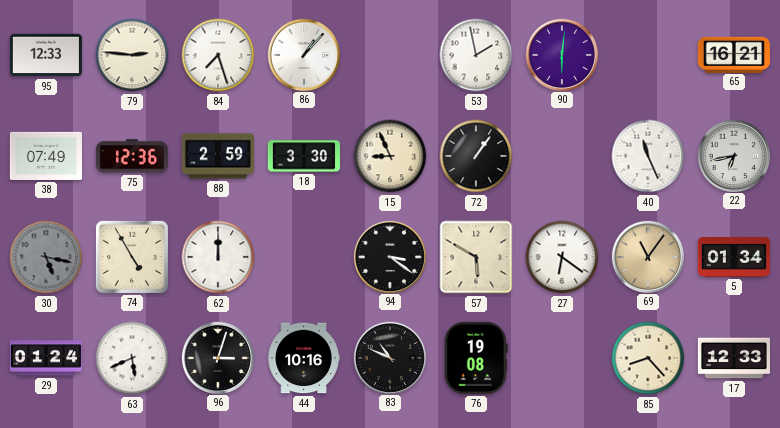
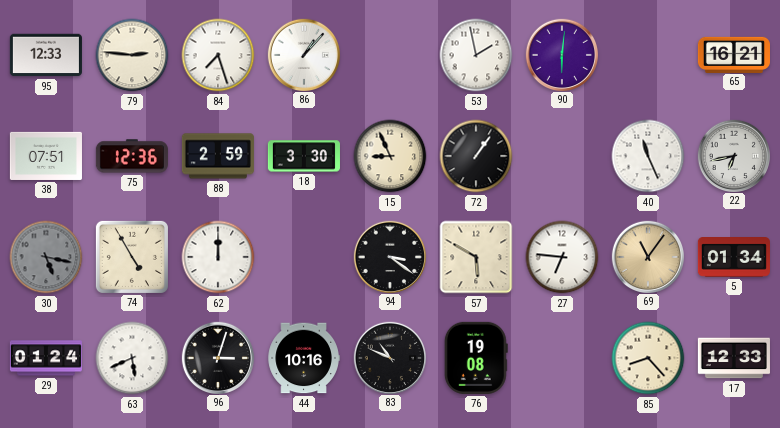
38: 07:49 -> 07:51
27: 6:21 -> 6:46
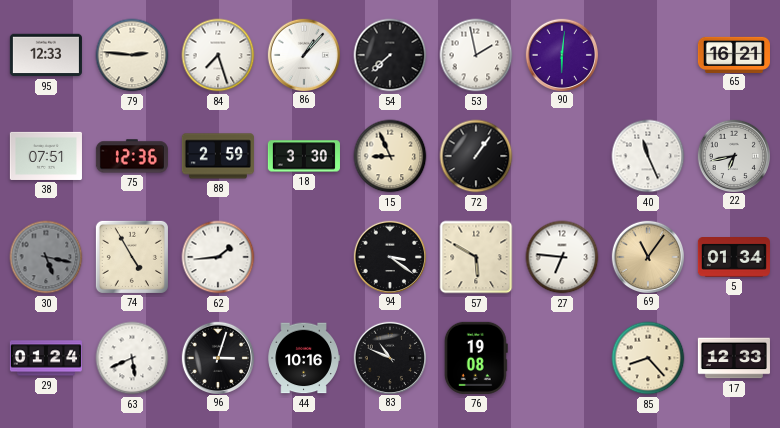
54: none -> 7:38
62: 12:00 -> 1:44
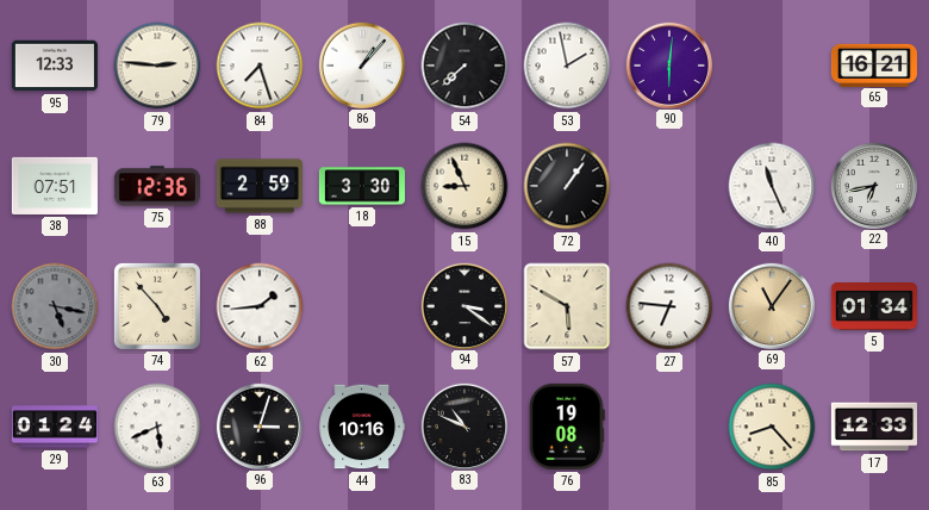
74: 4:55 -> 4:53
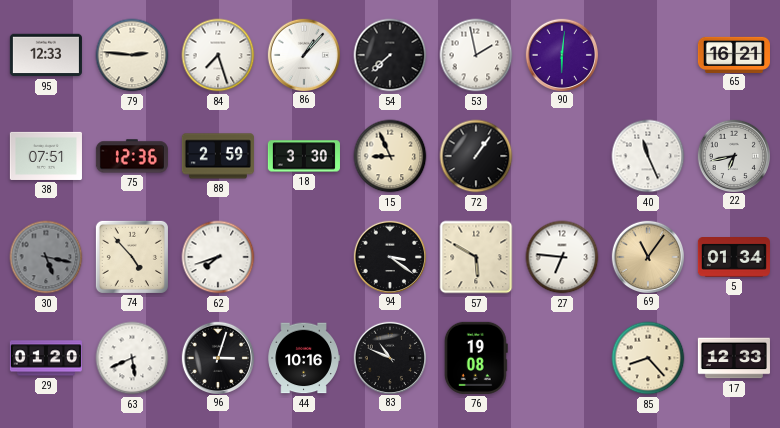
62: 1:44 -> 7:42
29: 01:24 -> 01:20
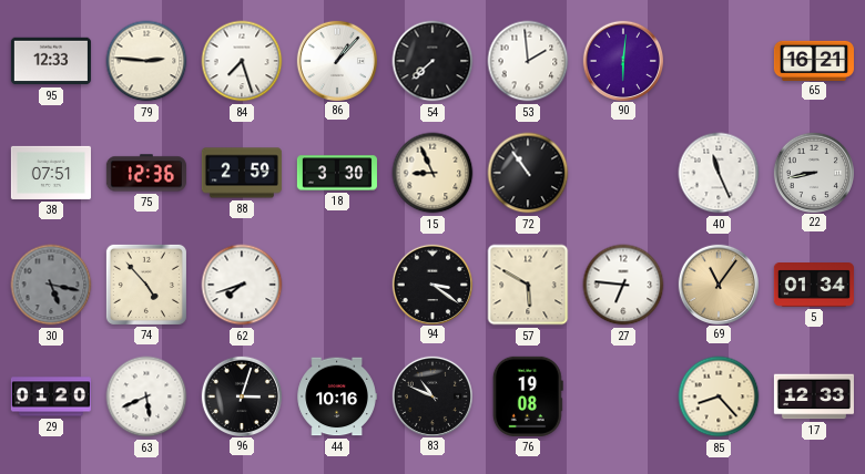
53: 1:58 -> 1:59
72: 1:06 -> 10:54
22: 6:43 -> 8:43
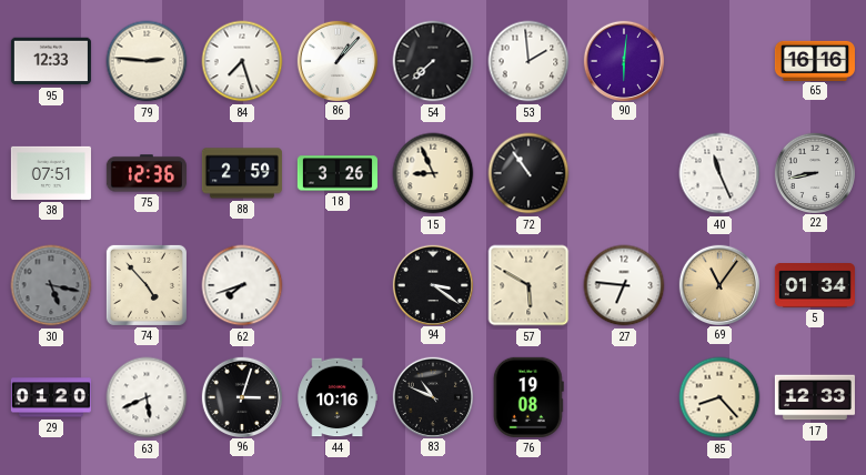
65: 16:21 -> 16:16
18: 3:30 -> 3:26
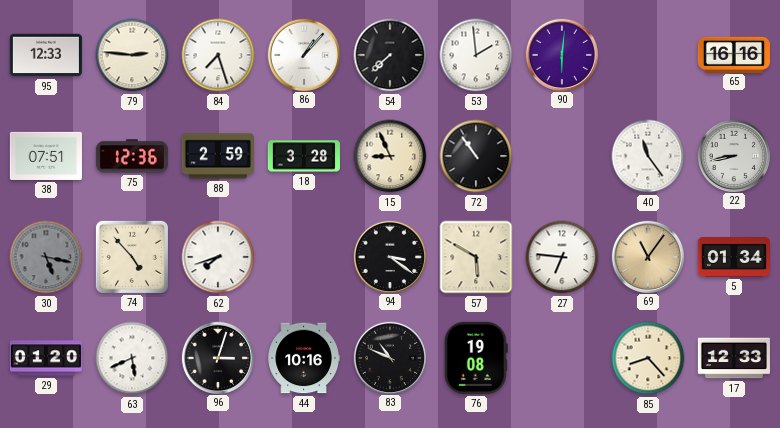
18: 3:26 -> 3:28
40: 11:26 -> 11:24
